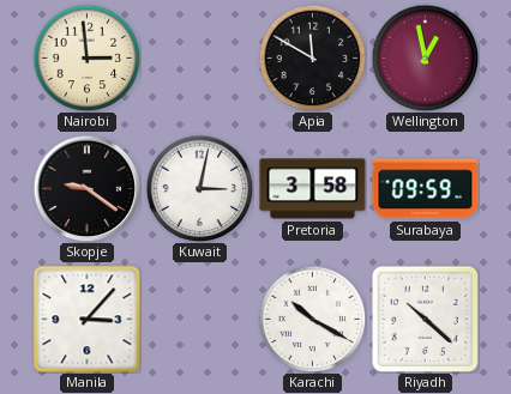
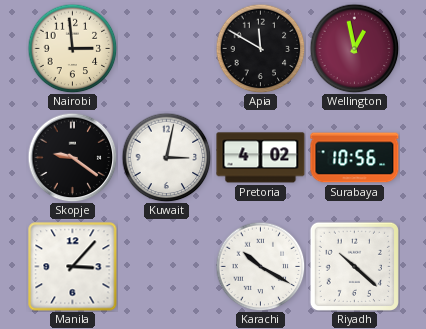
Pretoria: 3:58 -> 4:02
Surabaya: 09:59 -> 10:56
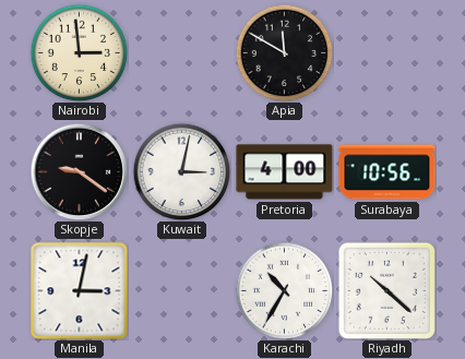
Wellington: 12:58 -> none
Pretoria: 4:02 -> 4:00
Manila: 3:07 -> 3:02
Karachi: 10:20 -> 10:35
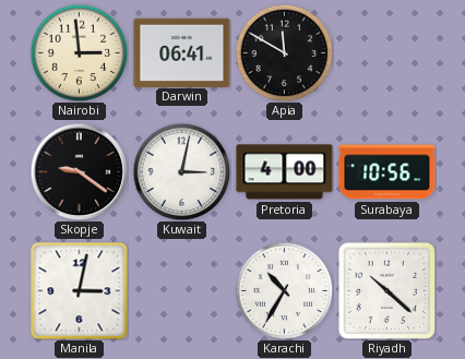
Darwin: none -> 06:41
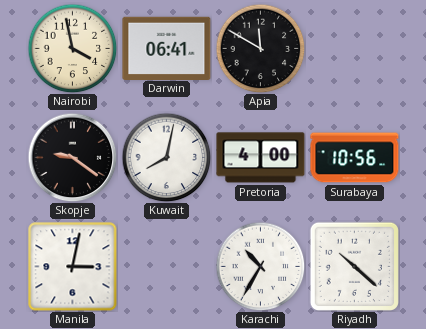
Nairobi: 2:59 -> 3:58
Kuwait: 3:02 -> 8:02
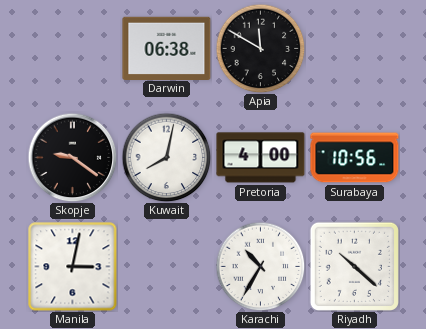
Nairobi: 3:58 -> none
Darwin: 06:41 -> 06:38
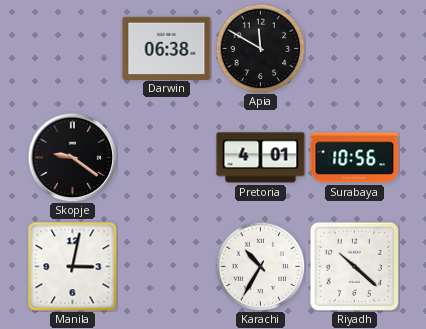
Kuwait: 8:02 -> none
Pretoria: 4:00 -> 4:01
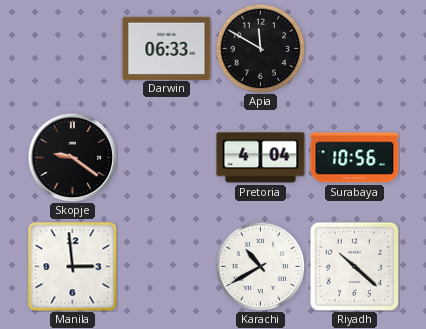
Darwin: 06:38 -> 06:33
Pretoria: 4:01 -> 4:04
Manila: 3:02 -> 2:59
Karachi: 10:35 -> 10:40
